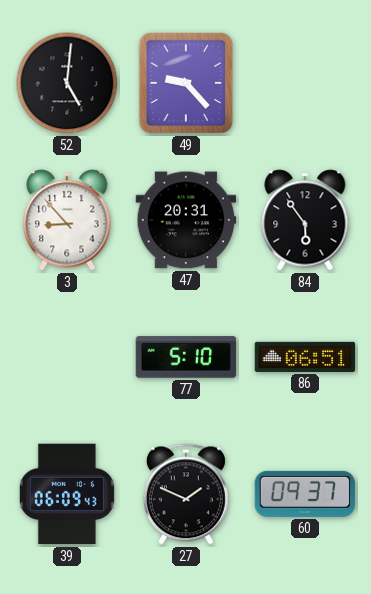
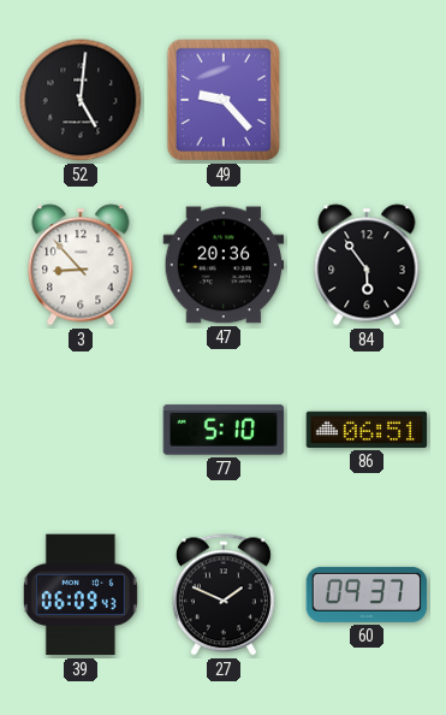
47: 20:31 -> 20:36
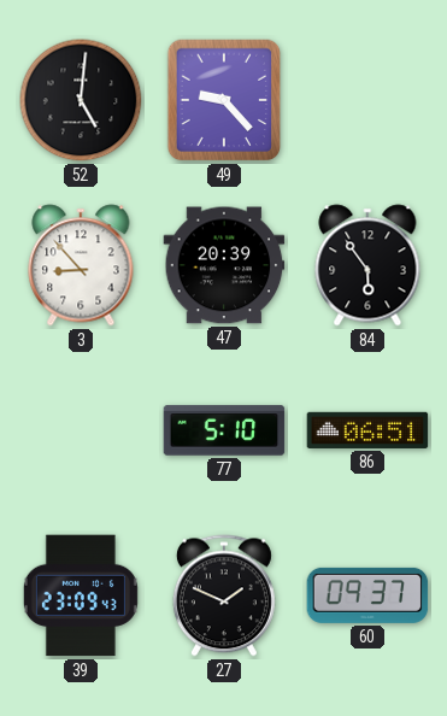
47: 20:36 -> 20:39
39: 06:09 -> 23:09
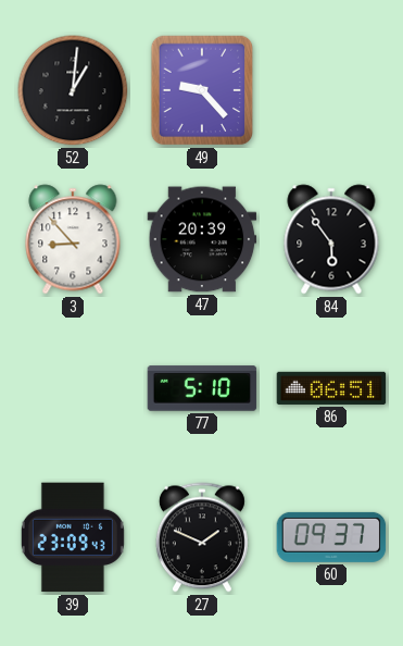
52: 5:01 -> 1:01
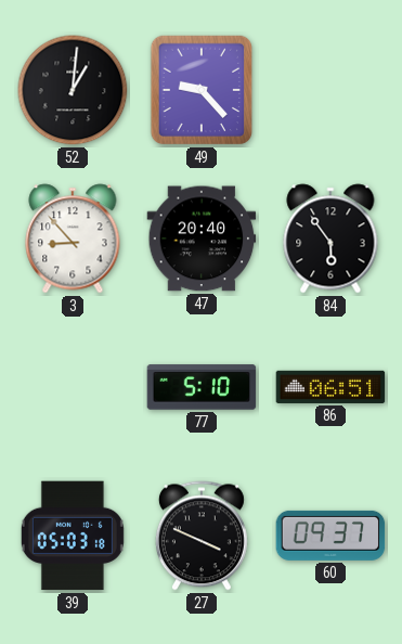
47: 20:39 -> 20:40
39: 23:09 -> 05:03
27: 1:49 -> 3:49
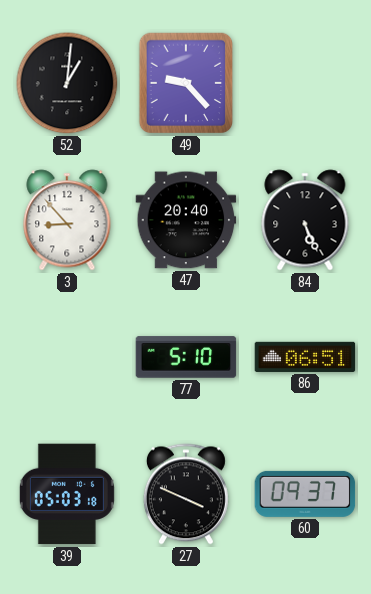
84: 5:54 -> 5:26
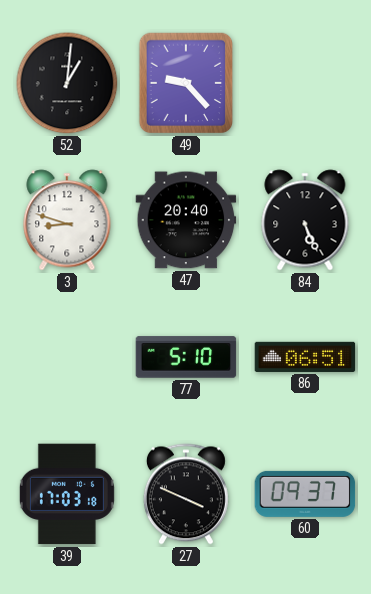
3: 8:53 -> 8:48
39: 05:03 -> 17:03
